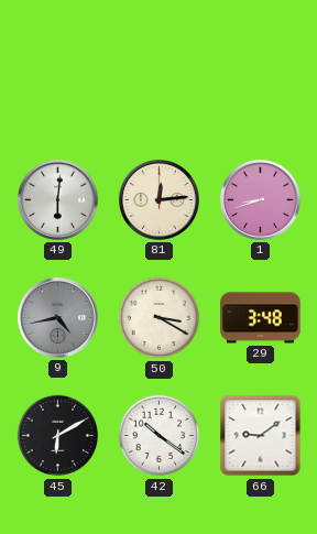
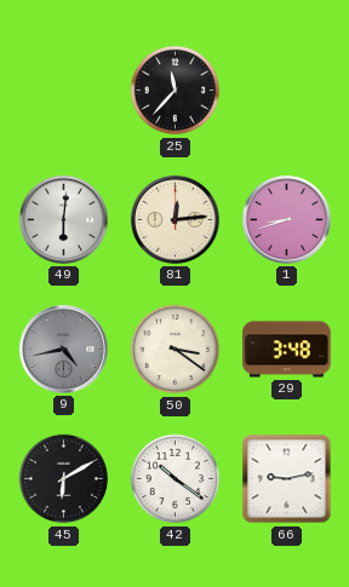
25: none -> 11:37
50: 3:20 -> 3:21
66: 9:09 -> 9:13
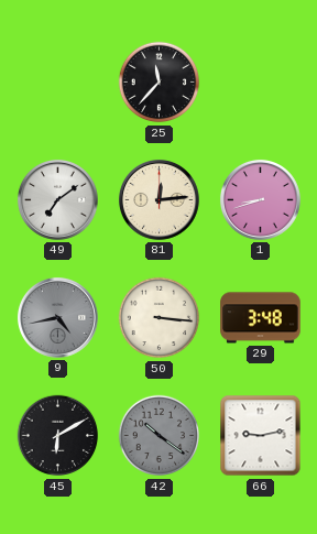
49: 6:01 -> 7:09
50: 3:21 -> 3:16
42 dial: white -> grey
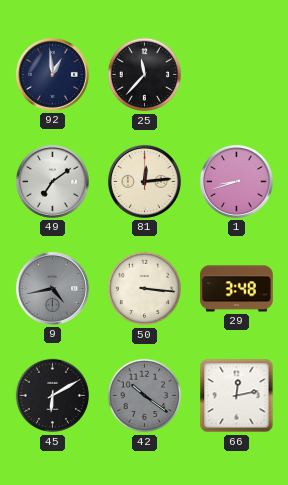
92: none -> 12:59
66: 9:13 -> 12:13
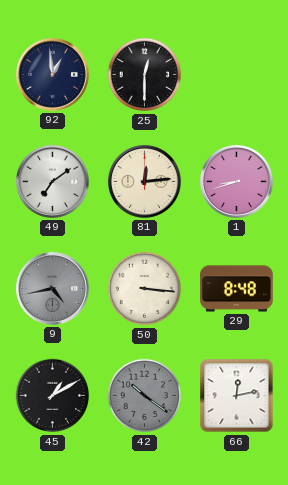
25: 11:37 -> 12:30
29: 3:48 -> 8:48
45: 6:10 -> 1:10
